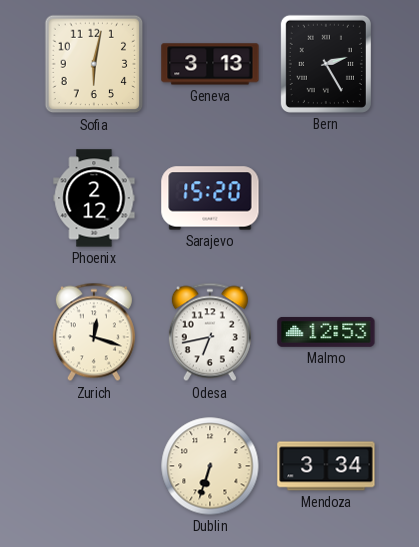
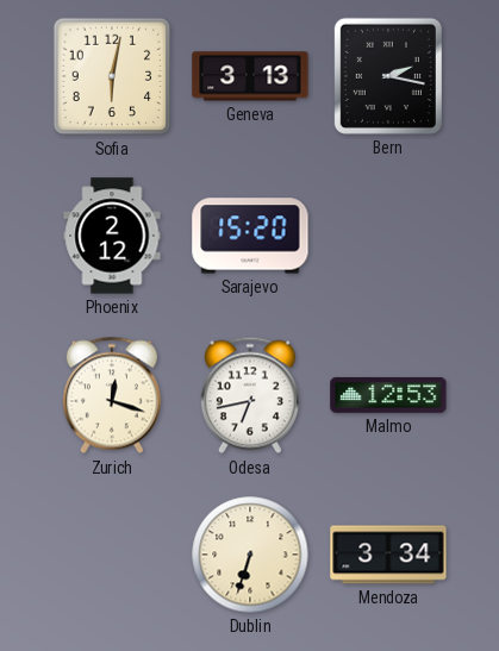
Bern: 2:25 -> 2:17
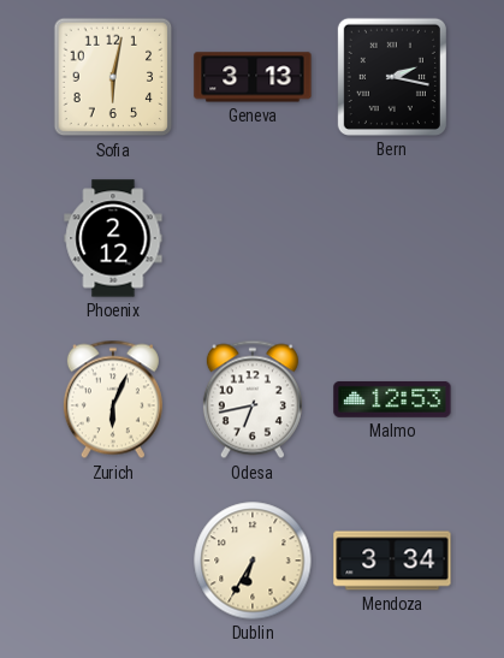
Sarajevo: 15:20 -> none
Zurich: 12:18 -> 6:04
Dublin: 6:33 -> 6:35
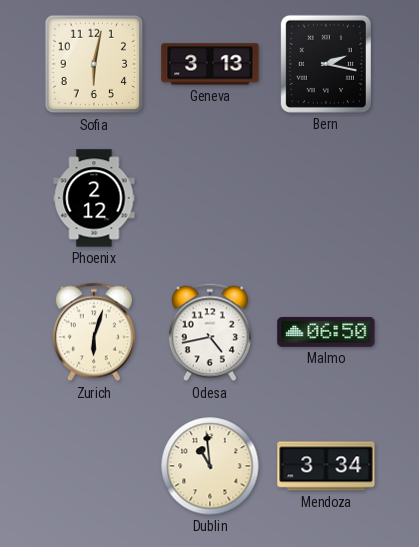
Zurich: 6:04 -> 6:03
Odesa: 6:43 -> 4:43
Malmo: 12:53 -> 06:50
Dublin: 6:35 -> 10:59
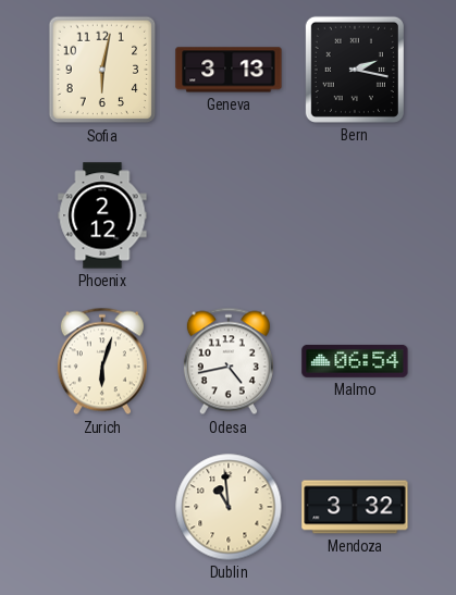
Malmo: 06:50 -> 06:54
Mendoza: 3:34 -> 3:32
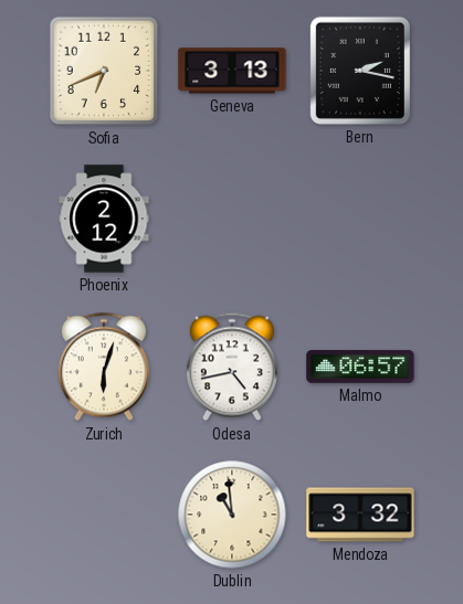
Sofia: 6:02 -> 6:41
Malmo: 06:54 -> 06:57
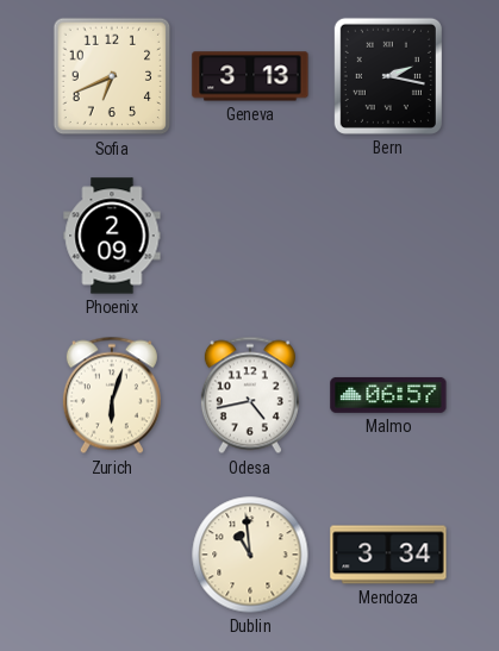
Phoenix: 2:12 -> 2:09
Mendoza: 3:32 -> 3:34
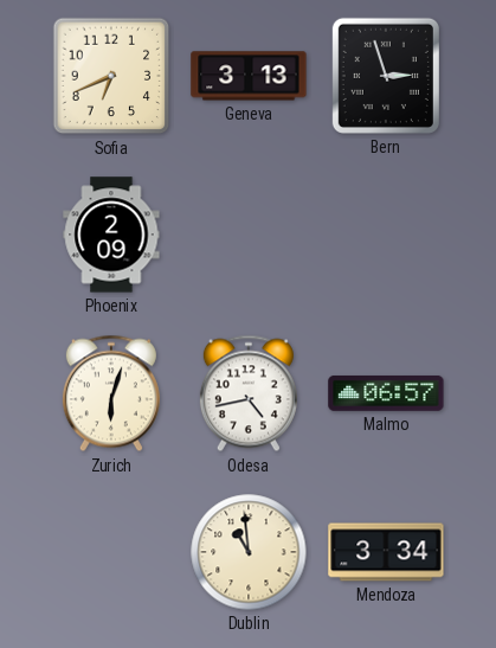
Bern: 2:17 -> 2:57
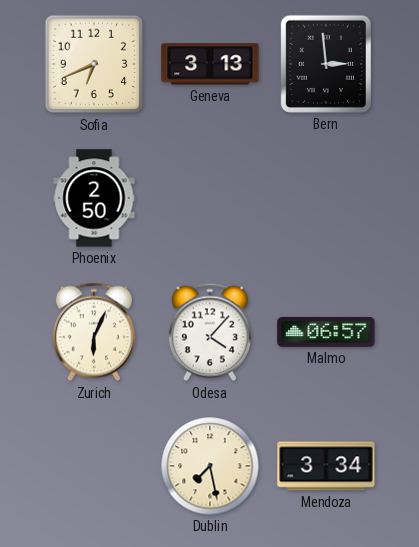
Bern: 2:57 -> 2:59
Phoenix: 2:09 -> 2:50
Zurich: 6:03 -> 6:04
Odesa: 4:43 -> 4:07
Dublin: 10:59 -> 7:28
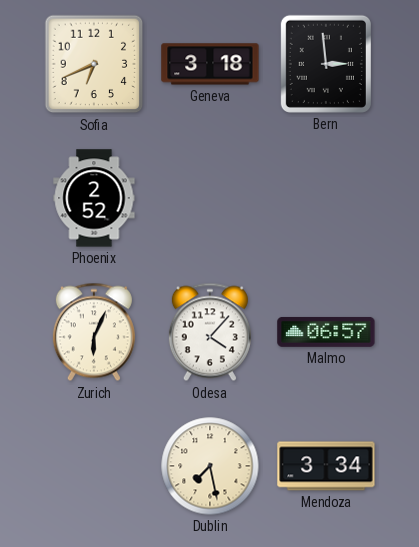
Geneva: 3:13 -> 3:18
Phoenix: 2:50 -> 2:52
